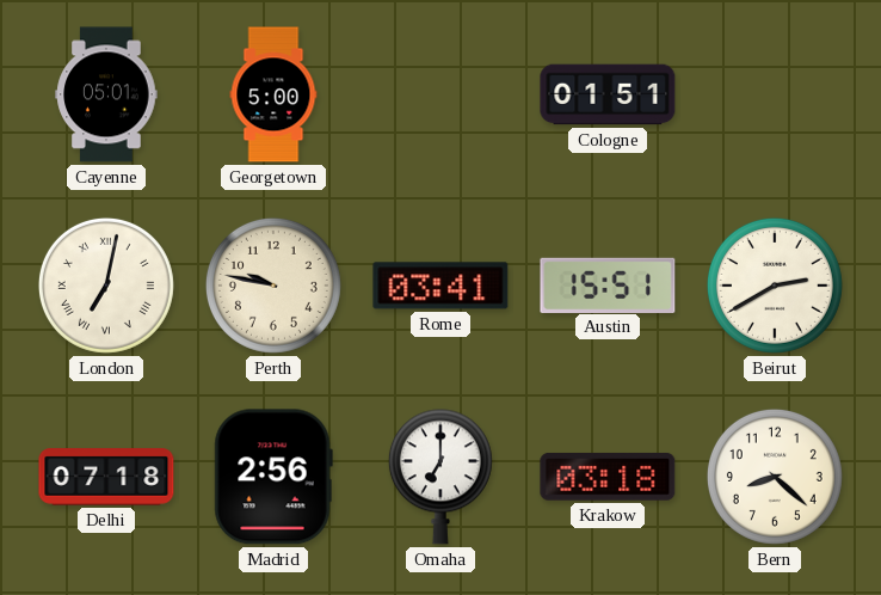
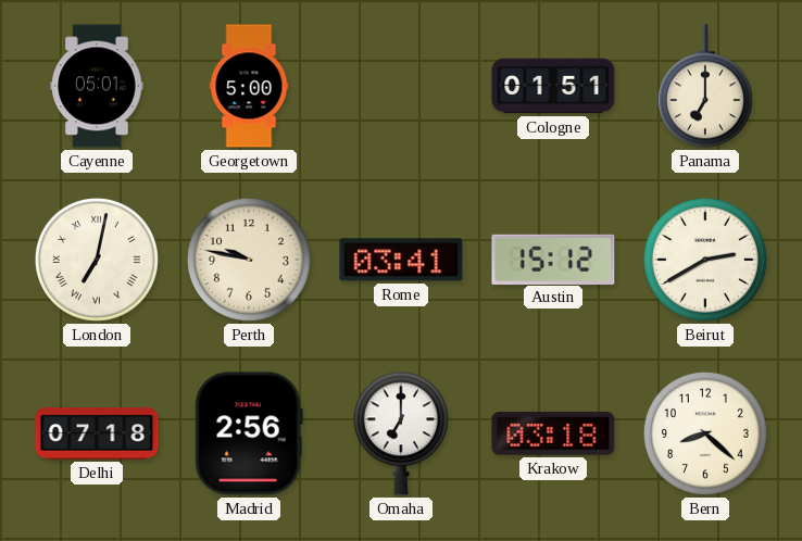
Panama: none -> 7:00
Austin: 15:51 -> 15:12
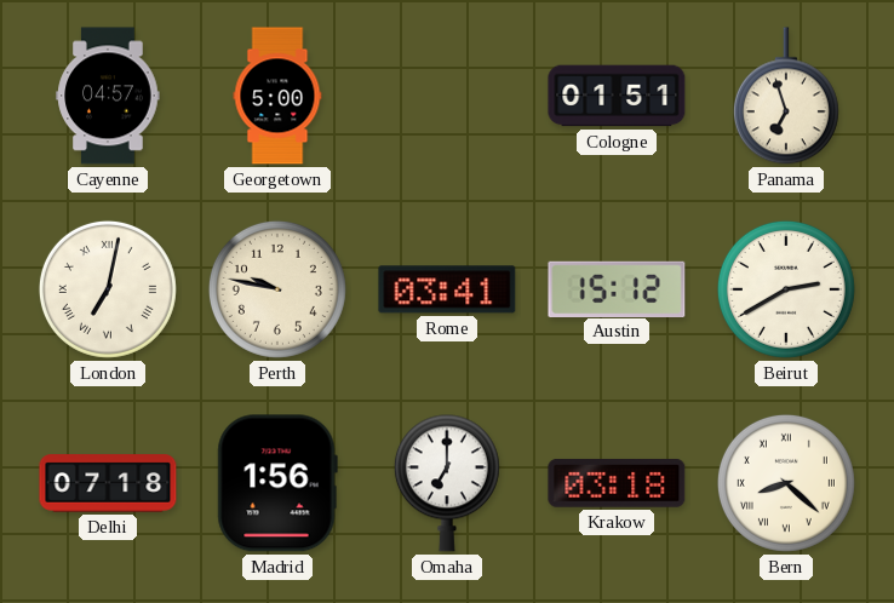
Cayenne: 05:01 -> 04:57
Panama: 7:00 -> 6:57
Madrid: 2:56 -> 1:56
Bern numerals: Arabic -> Roman
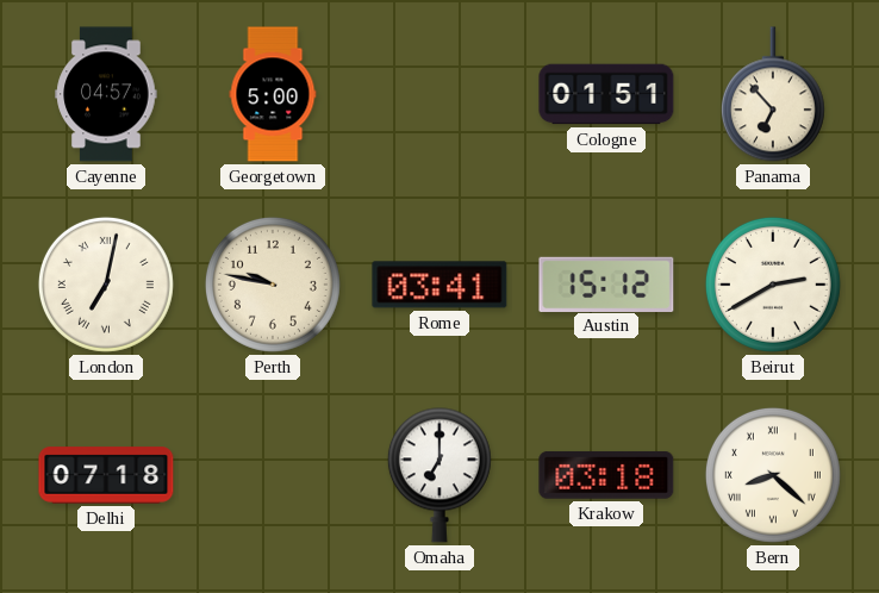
Panama: 6:57 -> 6:53
Madrid: 1:56 -> none
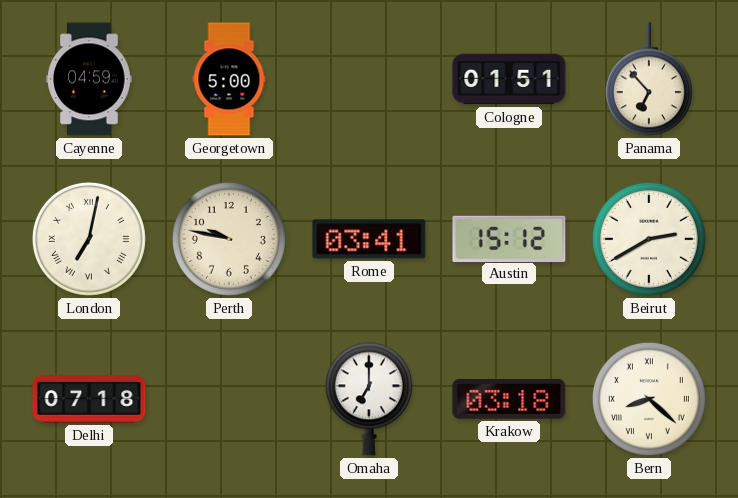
Cayenne: 04:57 -> 04:59
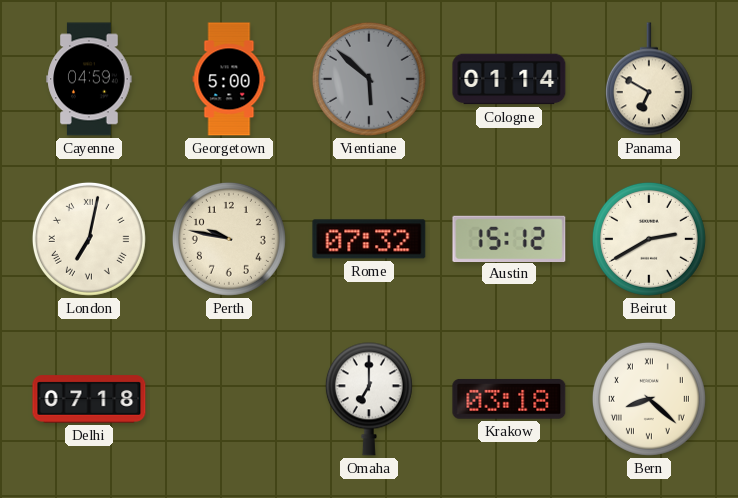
Vientiane: none -> 5:52
Cologne: 01:51 -> 01:14
Panama: 6:53 -> 6:50
Rome: 03:41 -> 07:32
